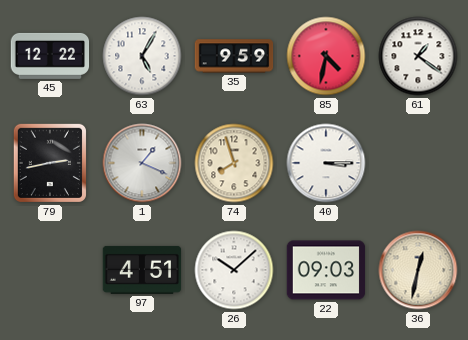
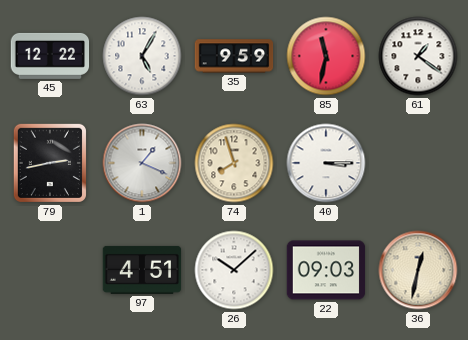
85: 4:32 -> 11:32
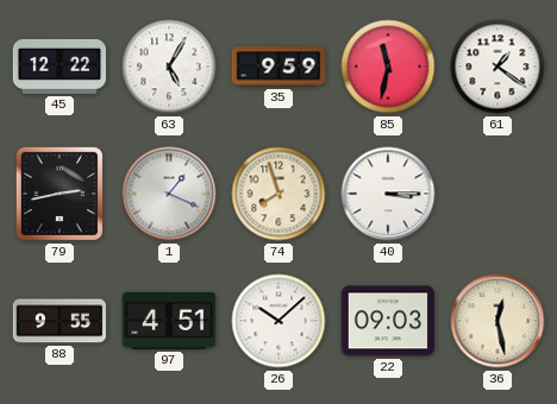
88: none -> 9:55
36: 12:32 -> 12:28
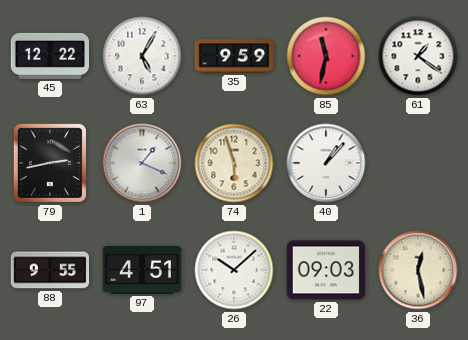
74: 7:57 -> 5:57
40: 3:15 -> 1:07
